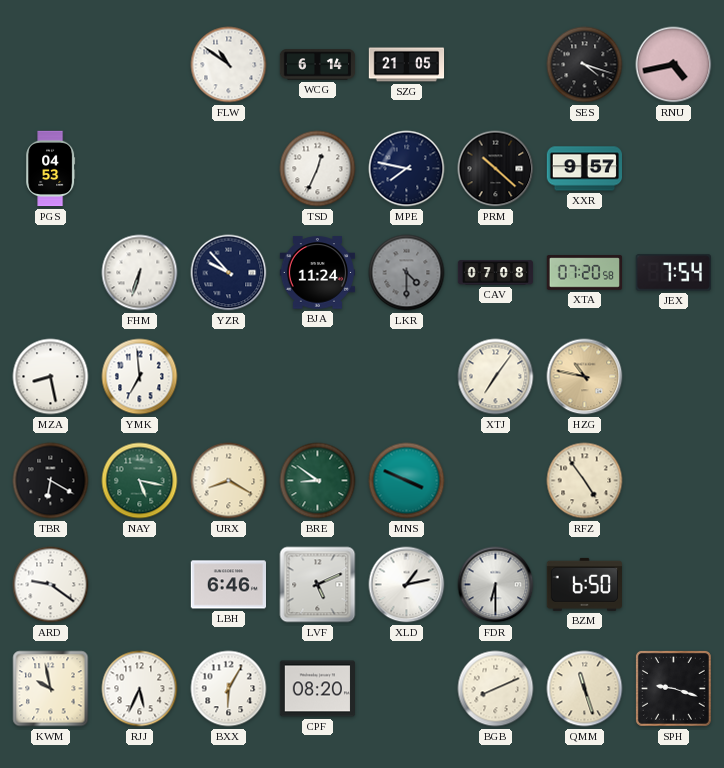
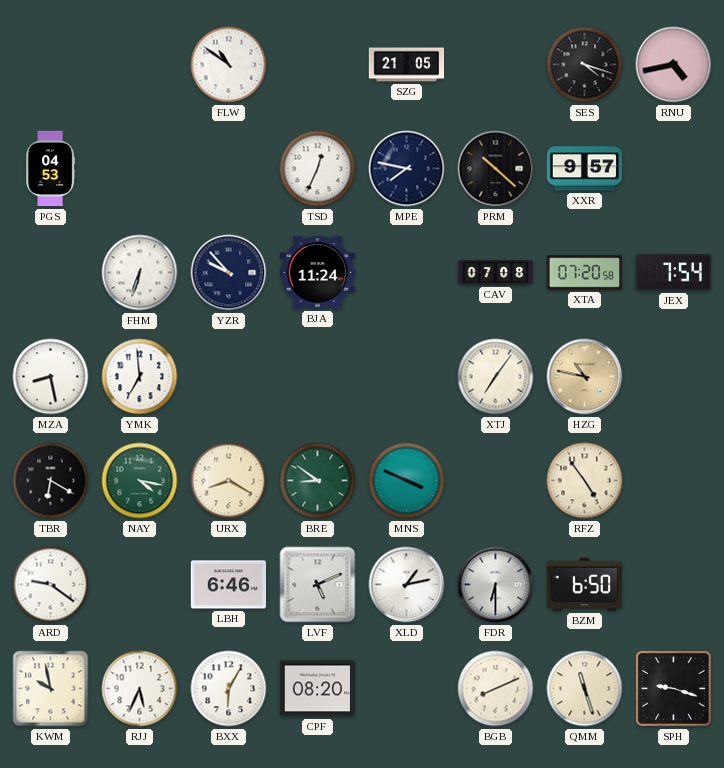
WCG: 6:14 -> none
LKR: 4:30 -> none
NAY: 5:17 -> 4:17
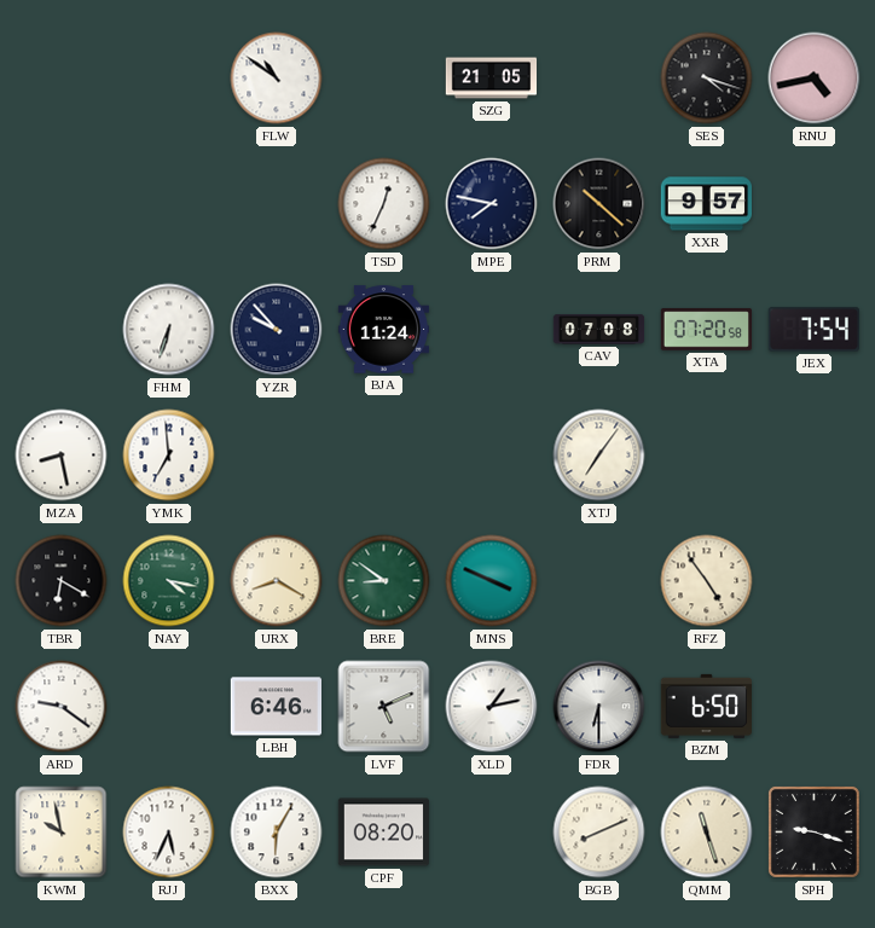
PGS: 04:53 -> none
HZG: 10:47 -> none
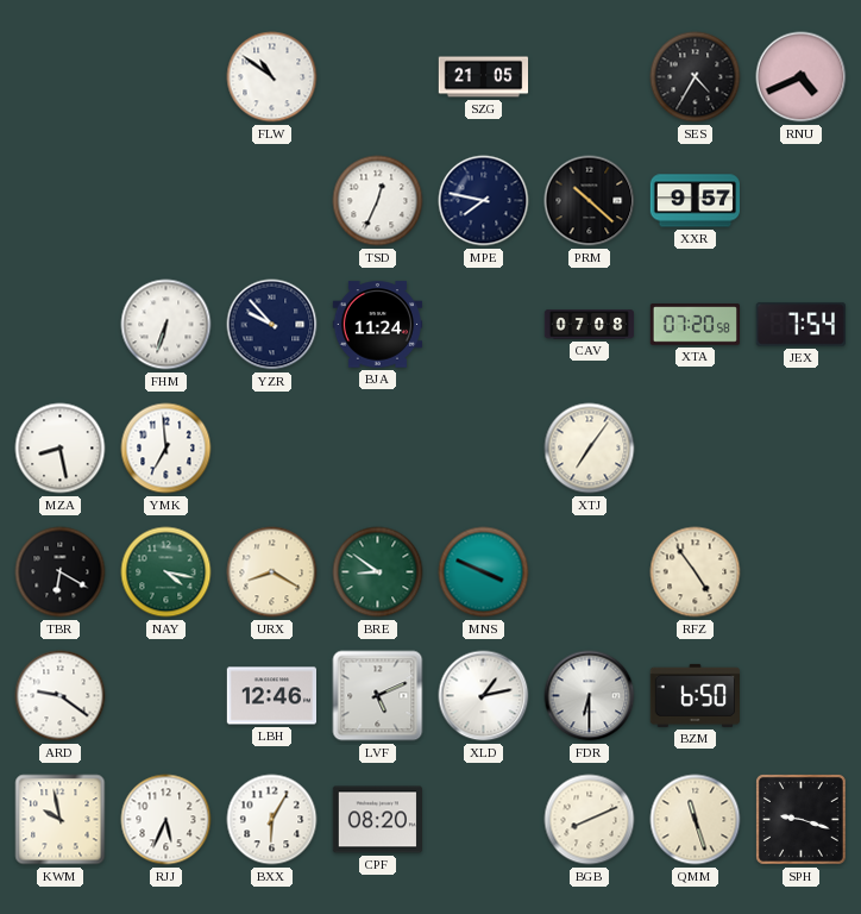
SES: 4:18 -> 4:35
RNU: 4:43 -> 4:41
LBH: 6:46 -> 12:46
